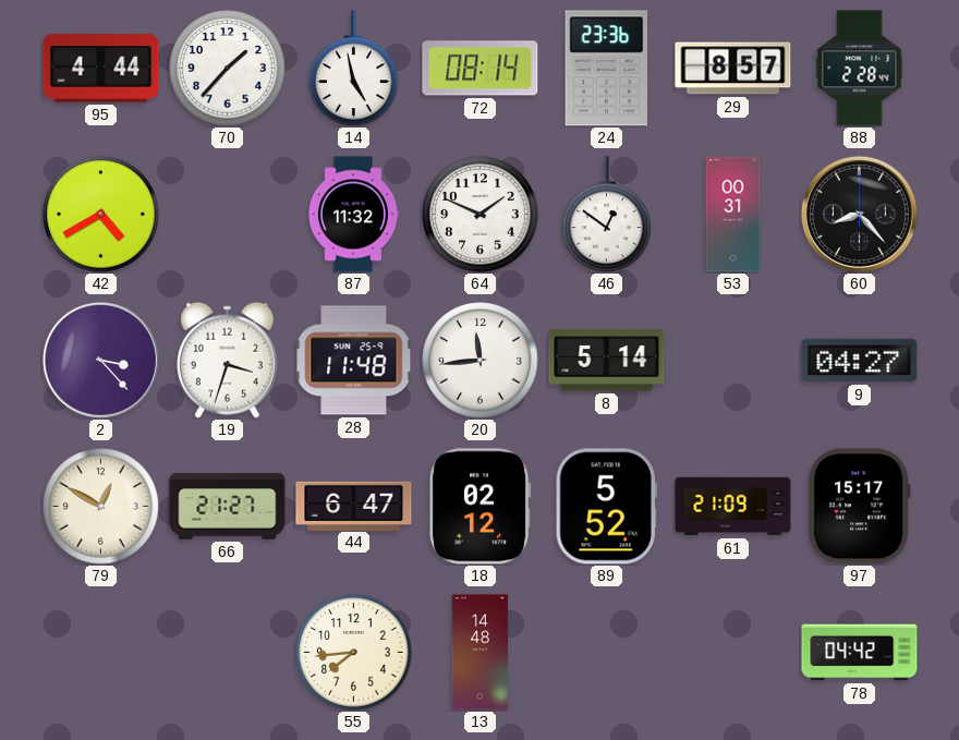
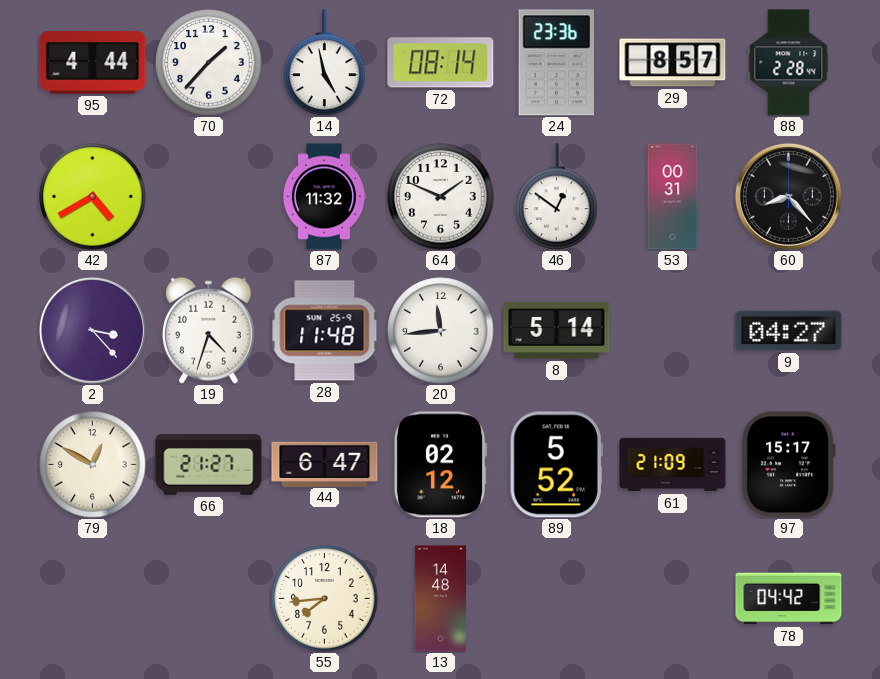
19: 3:33 -> 4:33
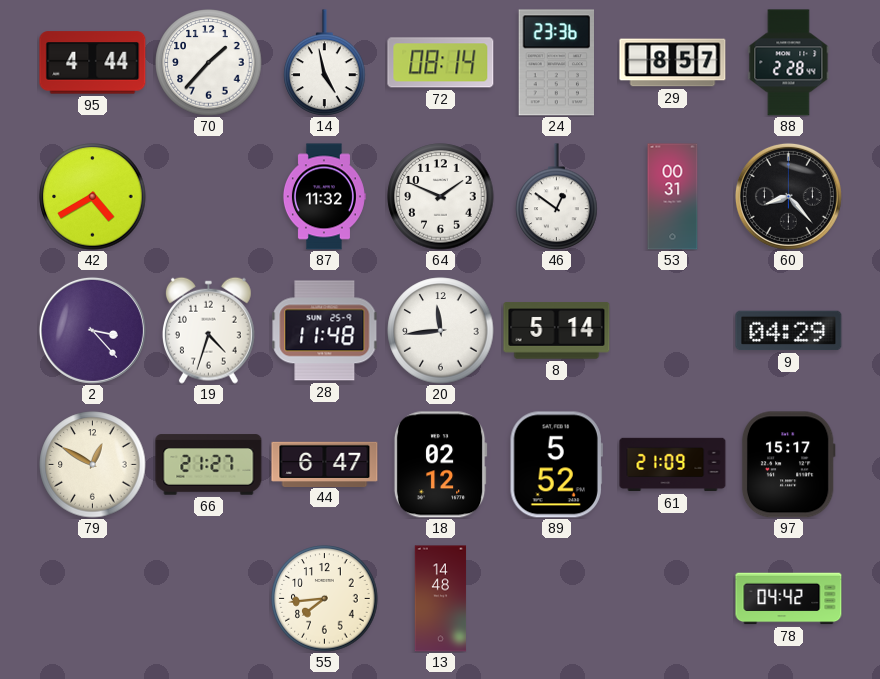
9: 04:27 -> 04:29
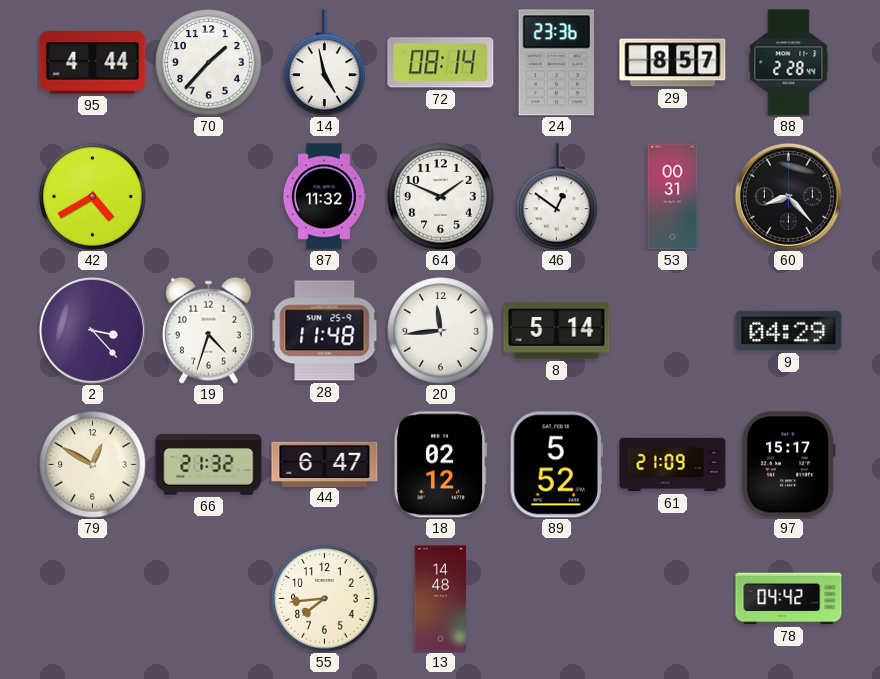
66: 21:27 -> 21:32
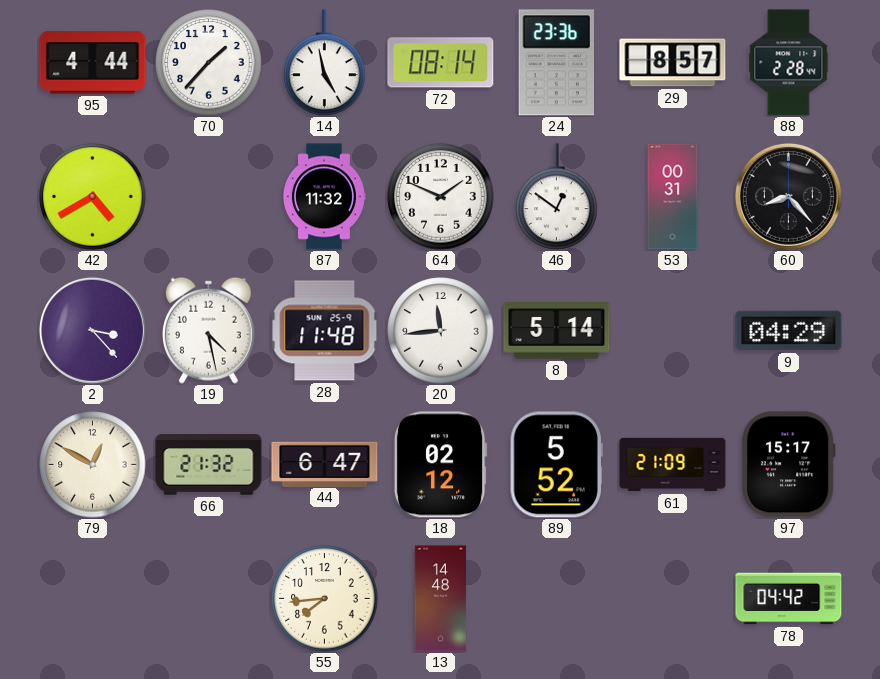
19: 4:33 -> 4:28
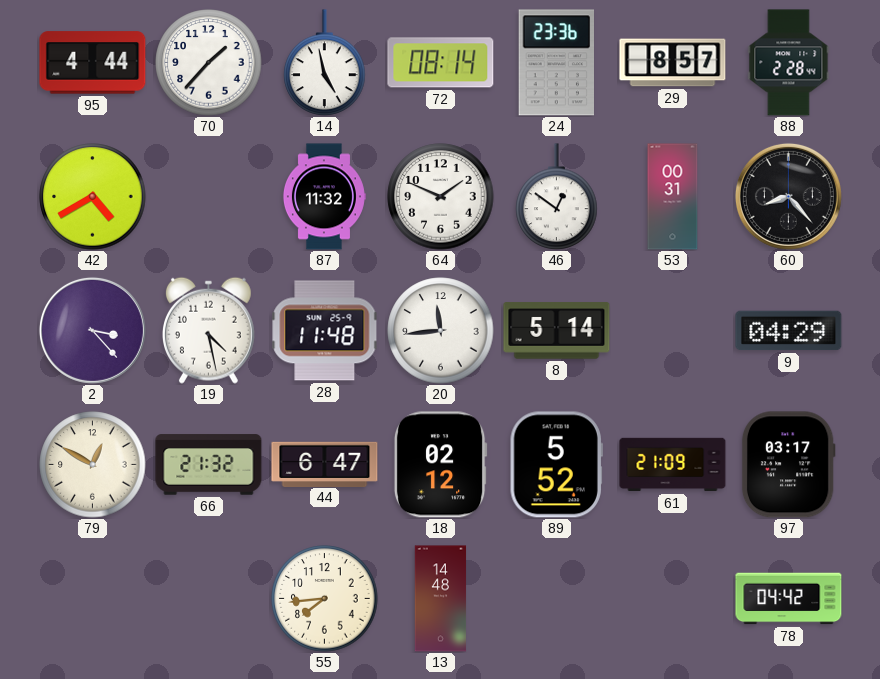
97: 15:17 -> 03:17
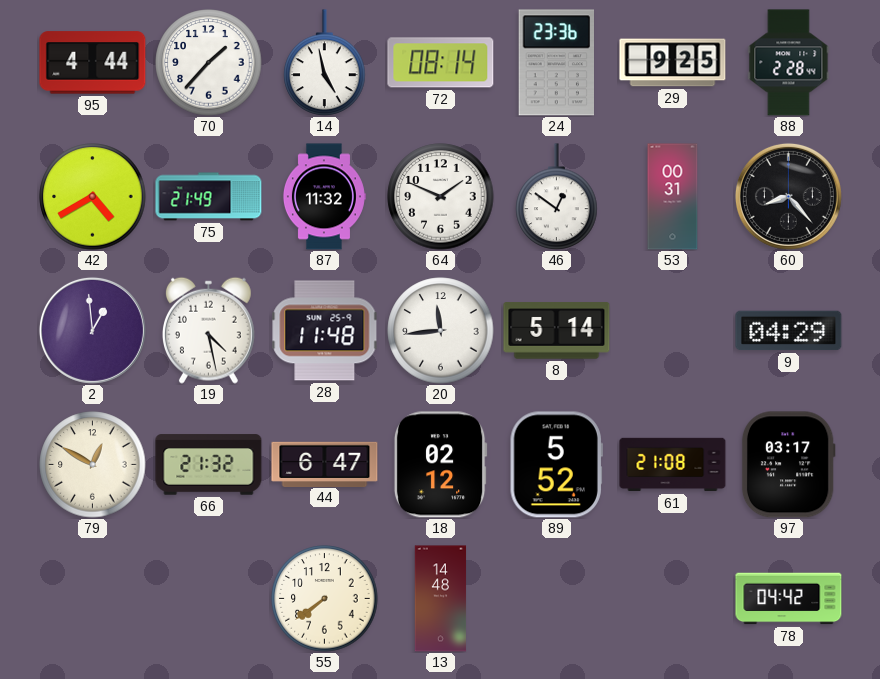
29: 8:57 -> 9:25
75: none -> 21:49
2: 3:23 -> 12:59
61: 21:09 -> 21:08
55: 7:44 -> 7:39
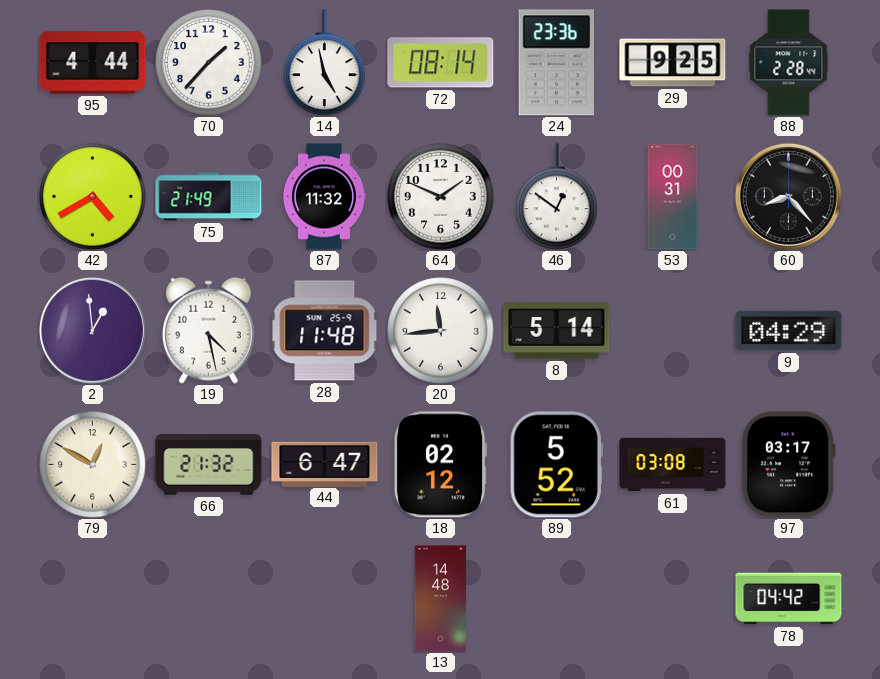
61: 21:08 -> 03:08
55: 7:39 -> none
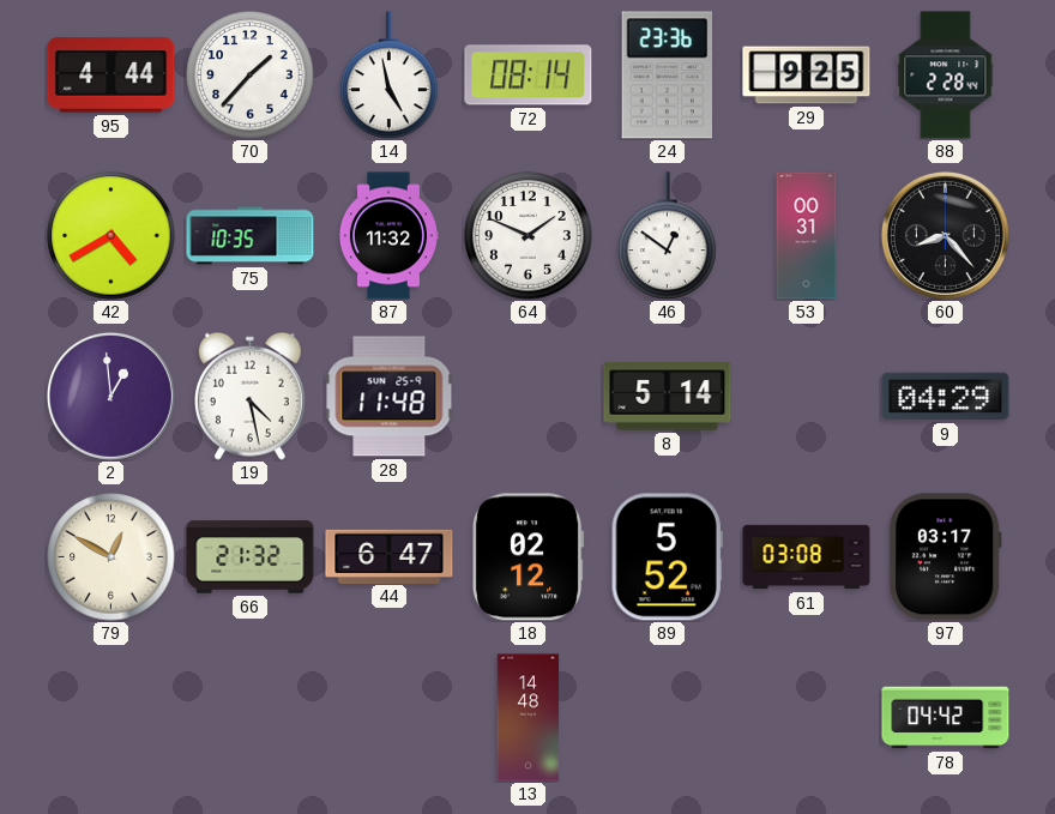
75: 21:49 -> 10:35
20: 11:44 -> none
